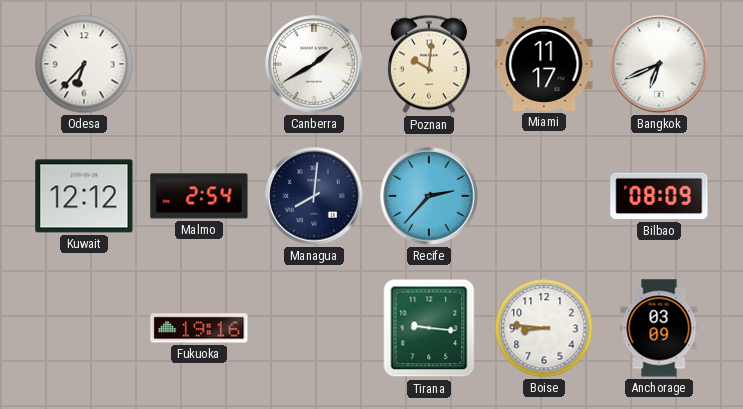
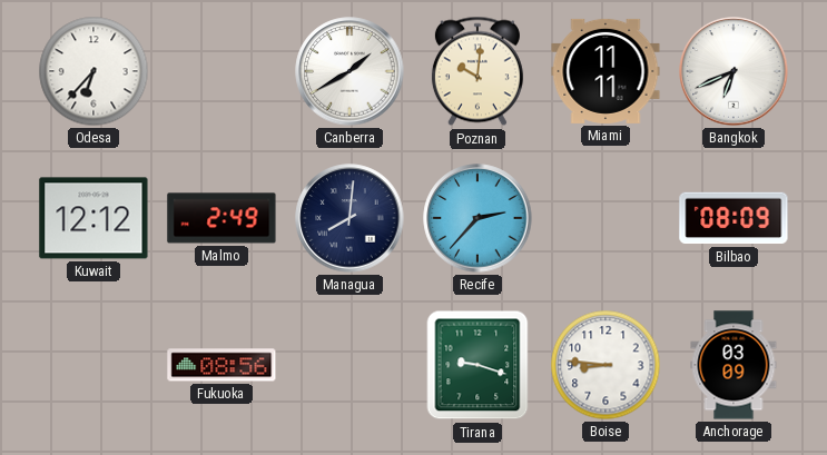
Miami: 11:17 -> 11:11
Malmo: 2:54 -> 2:49
Fukuoka: 19:16 -> 08:56
Tirana: 9:16 -> 9:18
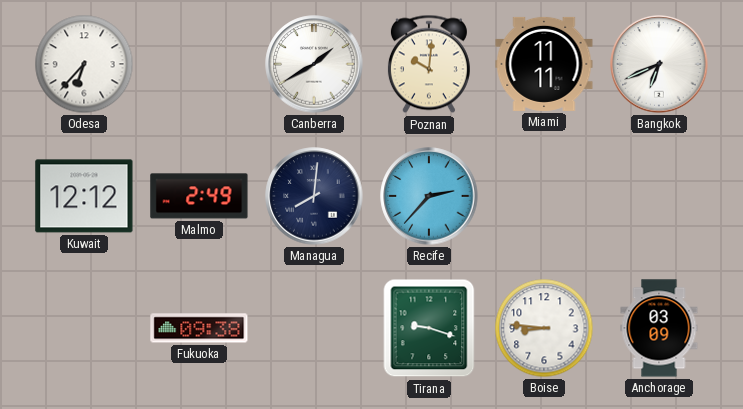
Bilbao: 08:09 -> none
Fukuoka: 08:56 -> 09:38
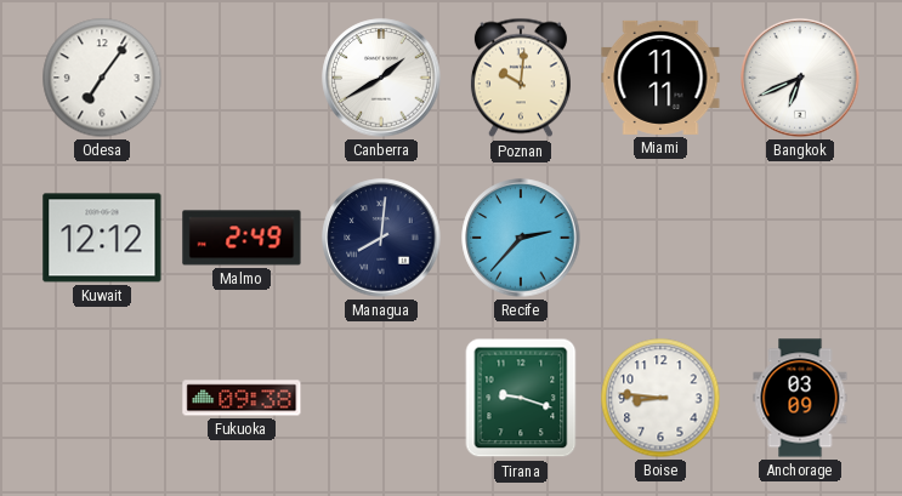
Odesa: 6:37 -> 7:06
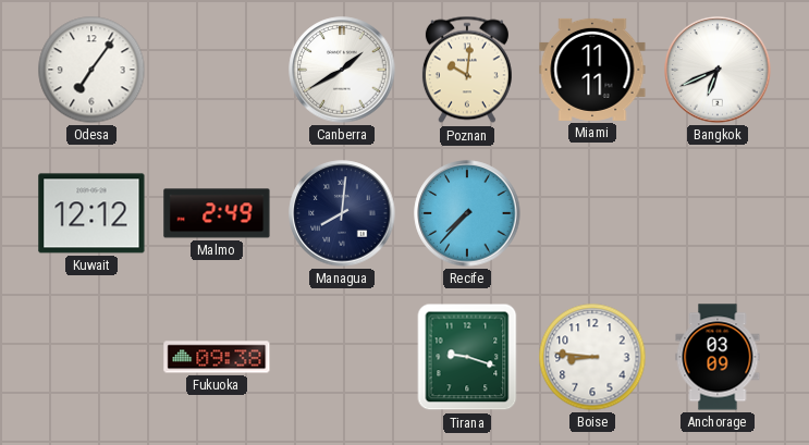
Recife: 2:37 -> 7:37
